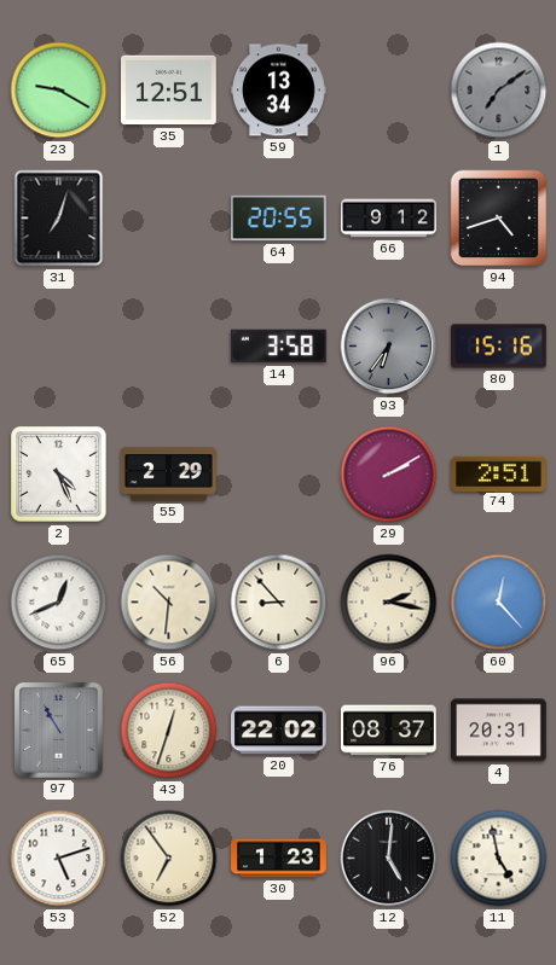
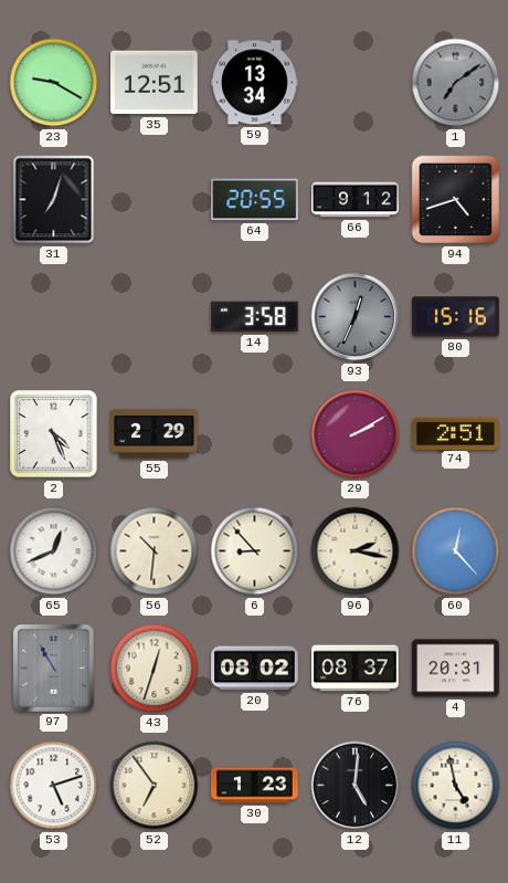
93: 6:36 -> 12:34
20: 22:02 -> 08:02
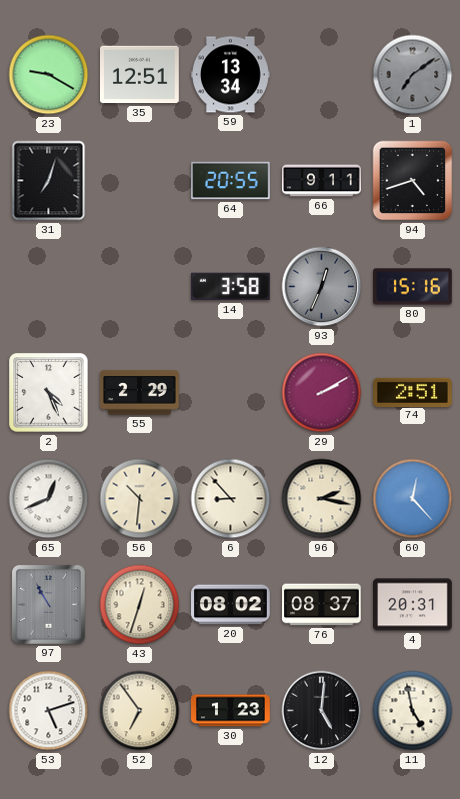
66: 9:12 -> 9:11
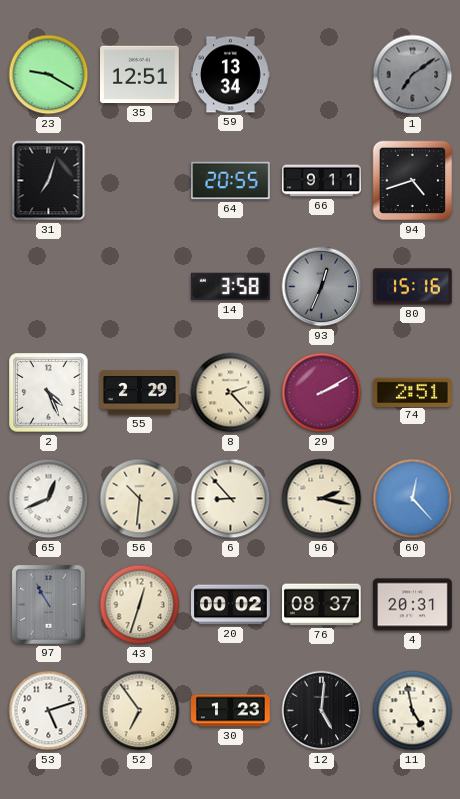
8: none -> 2:23
20: 08:02 -> 00:02
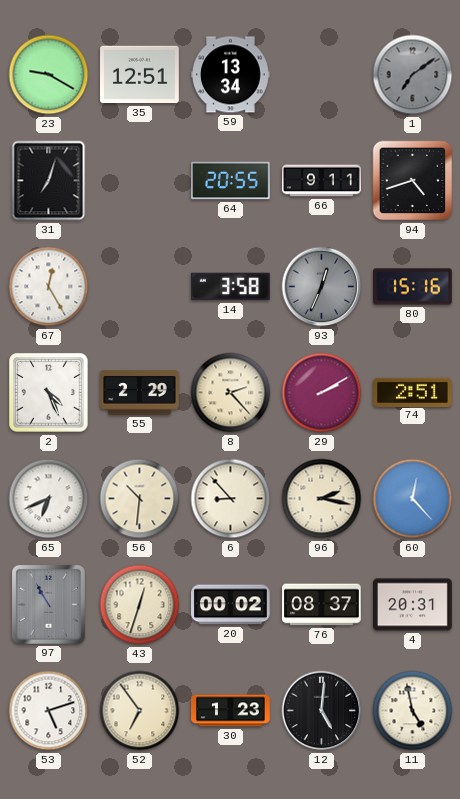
67: none -> 12:25
65: 12:41 -> 6:41
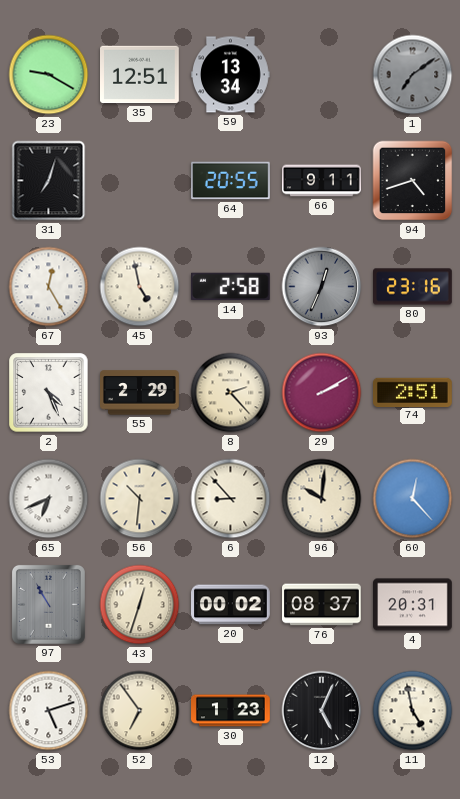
45: none -> 4:58
14: 3:58 -> 2:58
80: 15:16 -> 23:16
96: 2:17 -> 10:01
12: 5:01 -> 5:04
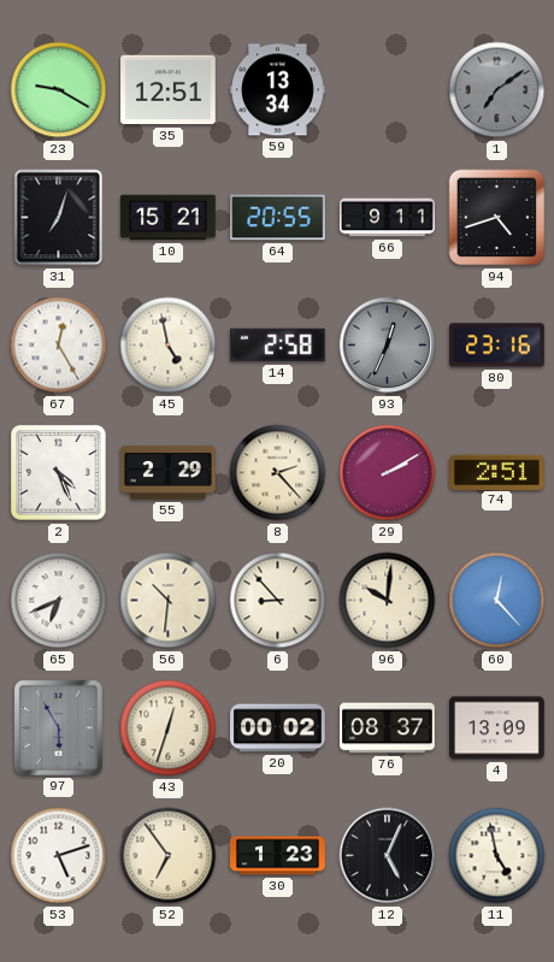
10: none -> 15:21
97: 10:55 -> 5:55
4: 20:31 -> 13:09
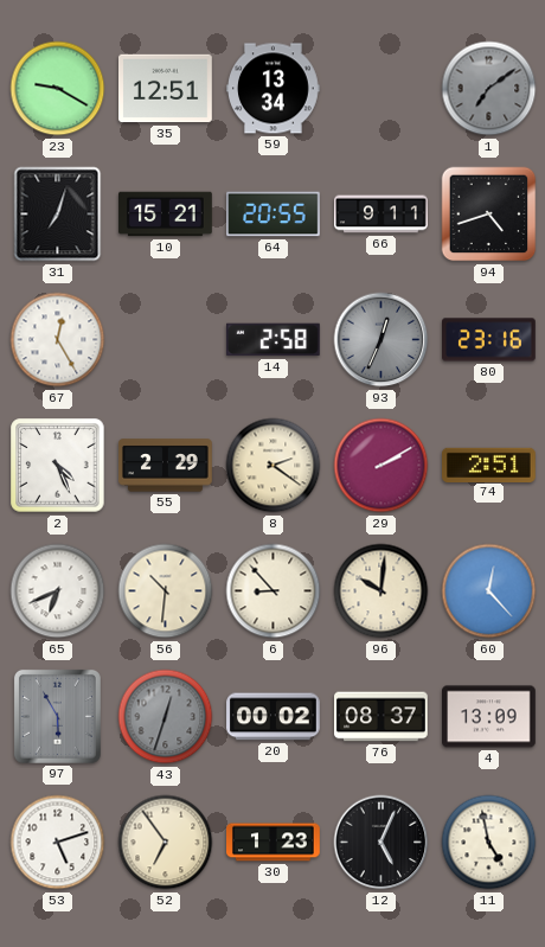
45: 4:58 -> none
8: 2:23 -> 2:21
43 dial: cream -> grey
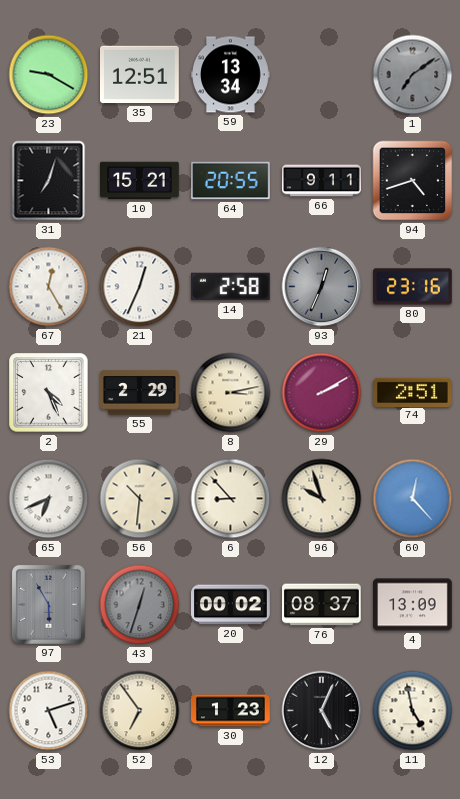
21: none -> 12:34
8: 2:21 -> 3:13
96: 10:01 -> 9:57
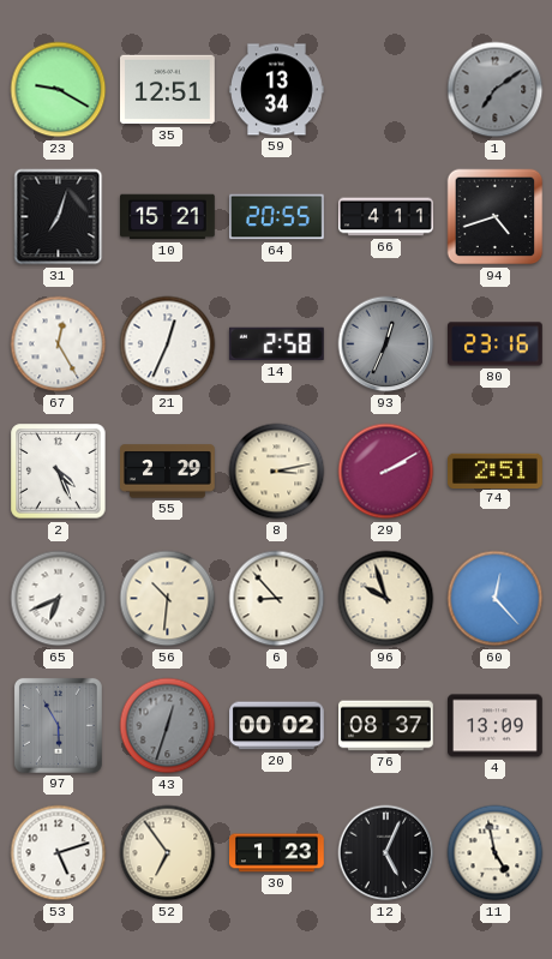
66: 9:11 -> 4:11
